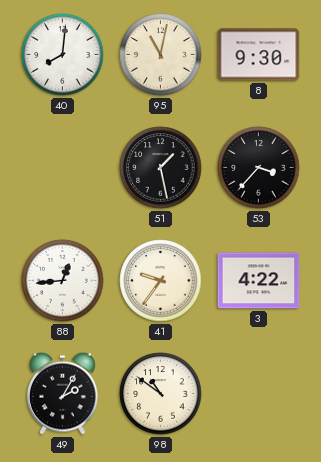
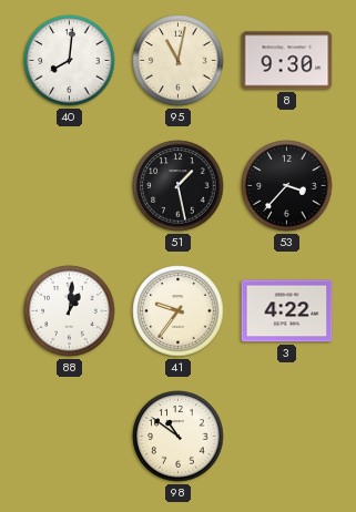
88: 12:44 -> 1:01
49: 2:05 -> none
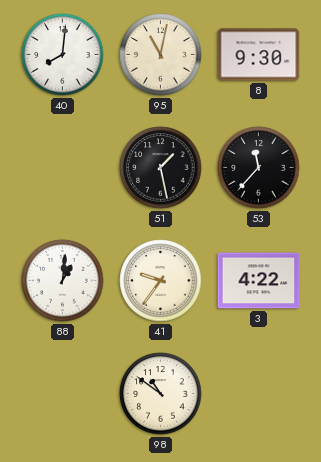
53: 3:37 -> 11:37
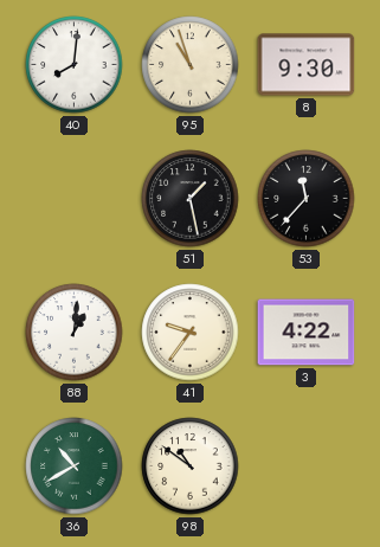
95: 11:02 -> 10:57
36: none -> 10:40
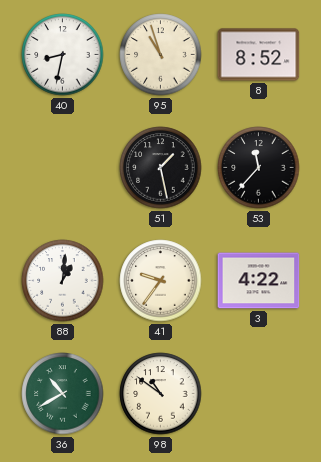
40: 8:01 -> 8:32
8: 9:30 -> 8:52
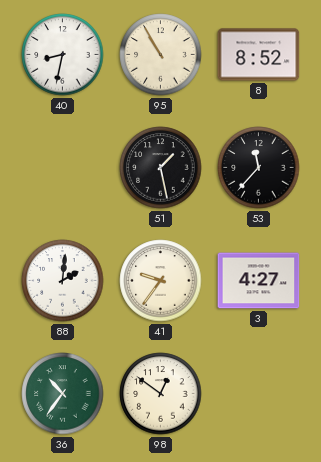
95: 10:57 -> 10:55
88: 1:01 -> 2:01
3: 4:22 -> 4:27
36: 10:40 -> 10:36
98: 10:51 -> 12:51
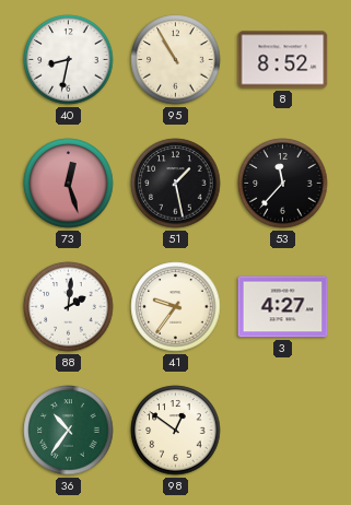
73: none -> 12:27
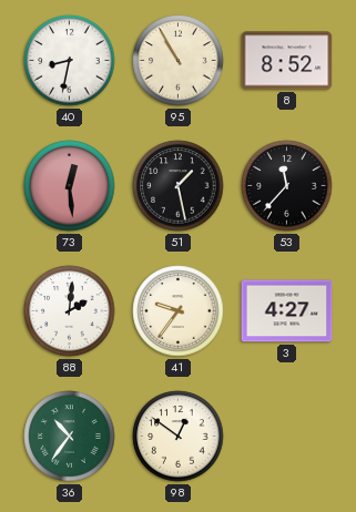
73: 12:27 -> 12:29
